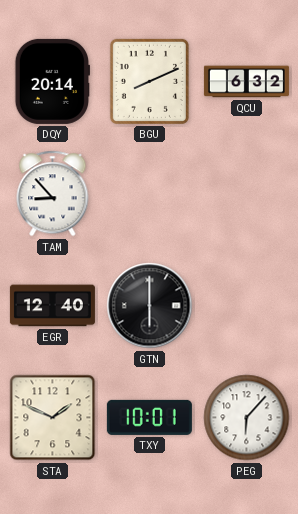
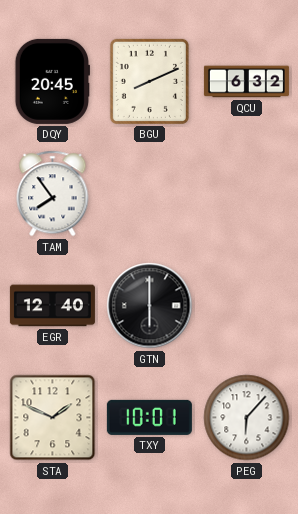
DQY: 20:14 -> 20:45
TAM: 8:53 -> 7:54
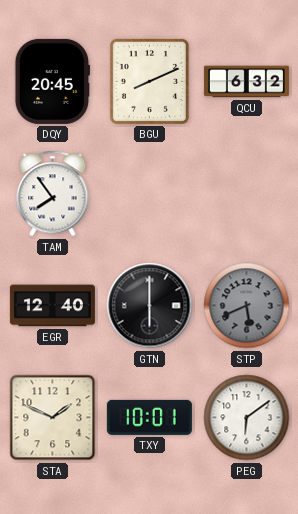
STP: none -> 5:41
PEG: 6:07 -> 6:09
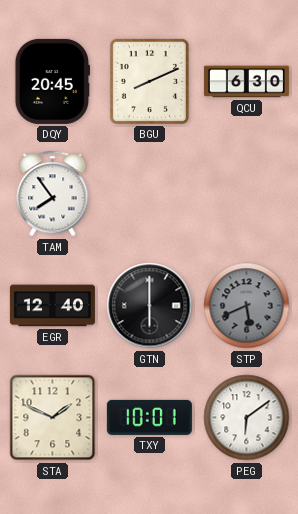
QCU: 6:32 -> 6:30
